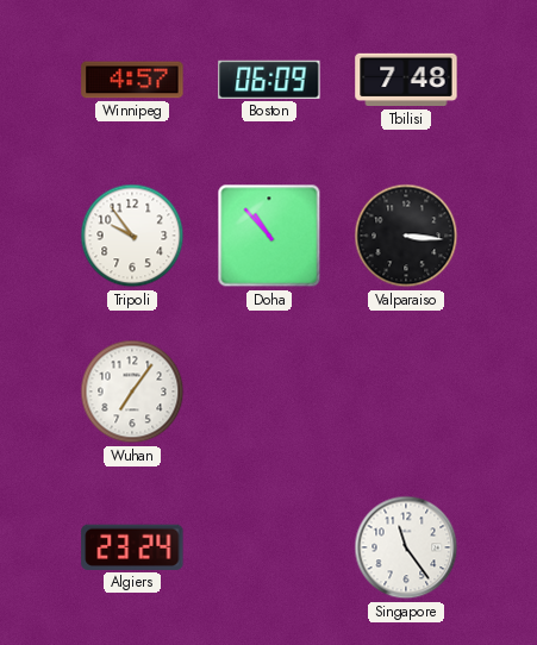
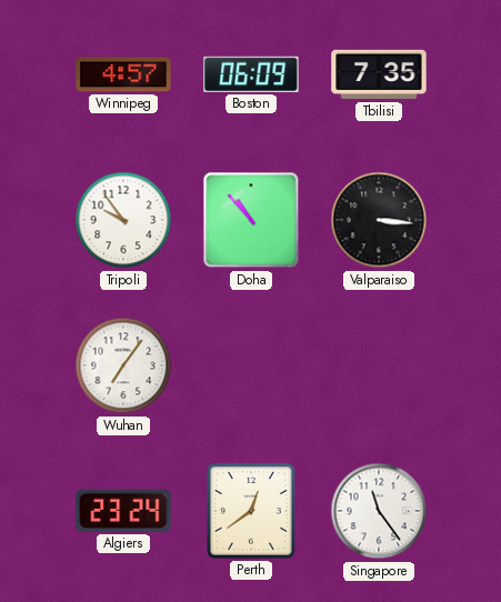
Tbilisi: 7:48 -> 7:35
Perth: none -> 12:39
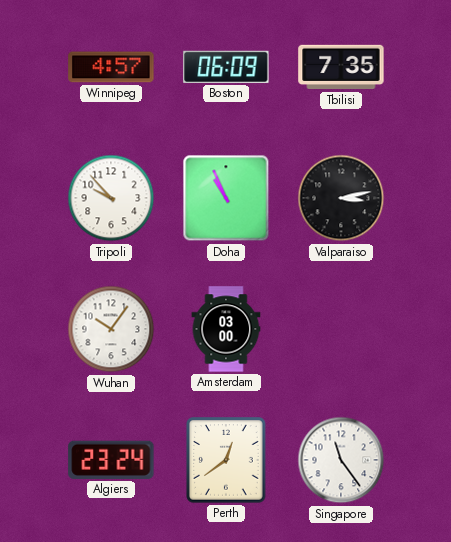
Tripoli: 9:54 -> 9:53
Doha: 10:53 -> 10:56
Valparaiso: 3:16 -> 3:13
Wuhan: 7:06 -> 10:06
Amsterdam: none -> 03:00
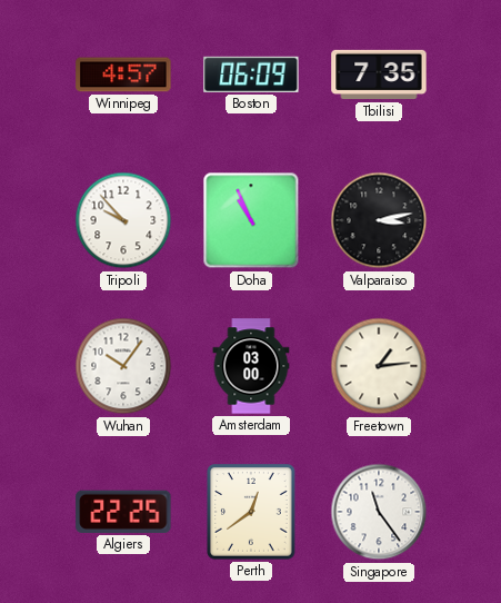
Freetown: none -> 1:14
Algiers: 23:24 -> 22:25
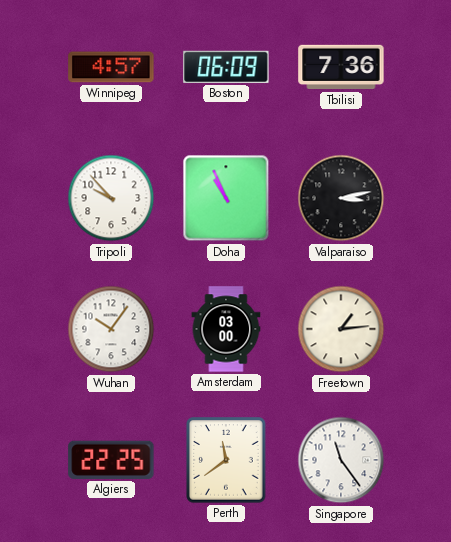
Tbilisi: 7:35 -> 7:36
Perth: 12:39 -> 11:39
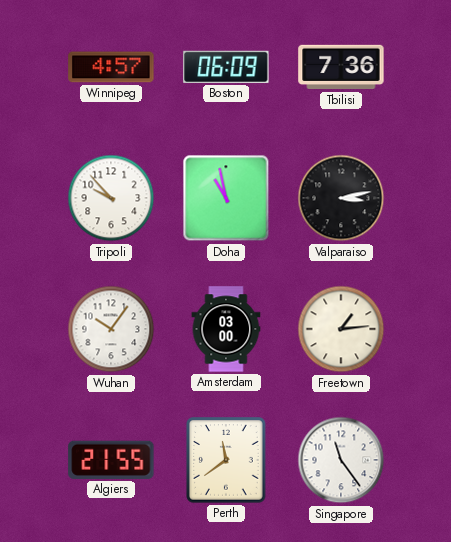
Doha: 10:56 -> 10:58
Algiers: 22:25 -> 21:55
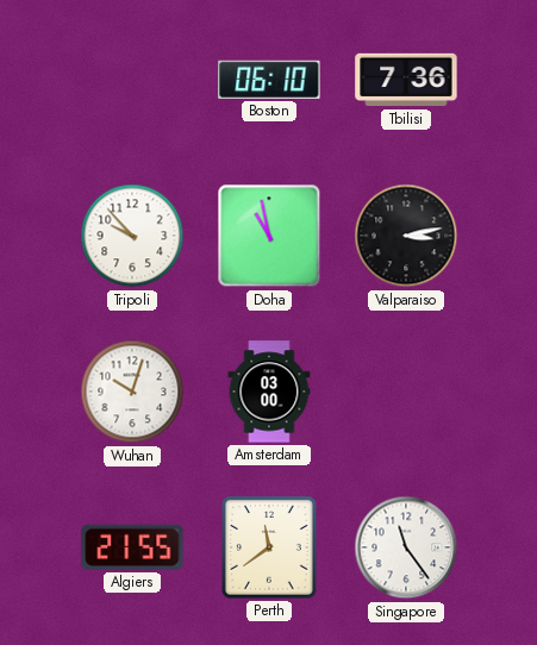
Winnipeg: 4:57 -> none
Boston: 06:09 -> 06:10
Wuhan: 10:06 -> 10:03
Freetown: 1:14 -> none
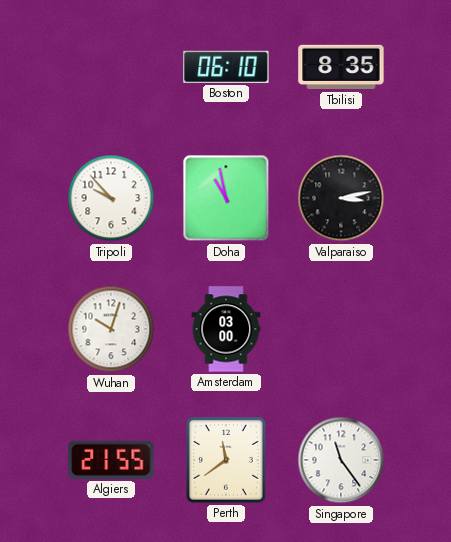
Tbilisi: 7:36 -> 8:35
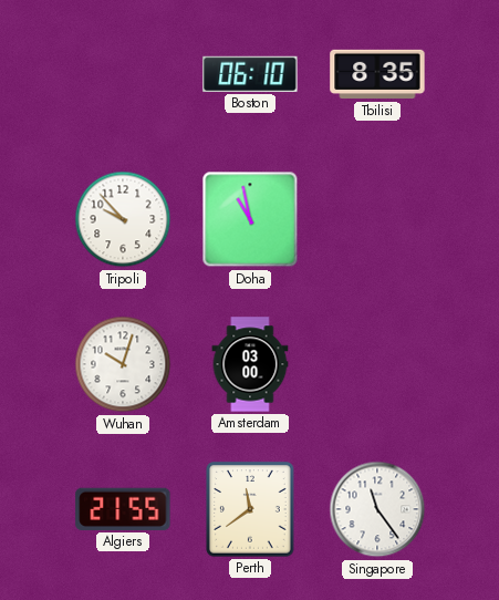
Valparaiso: 3:13 -> none
